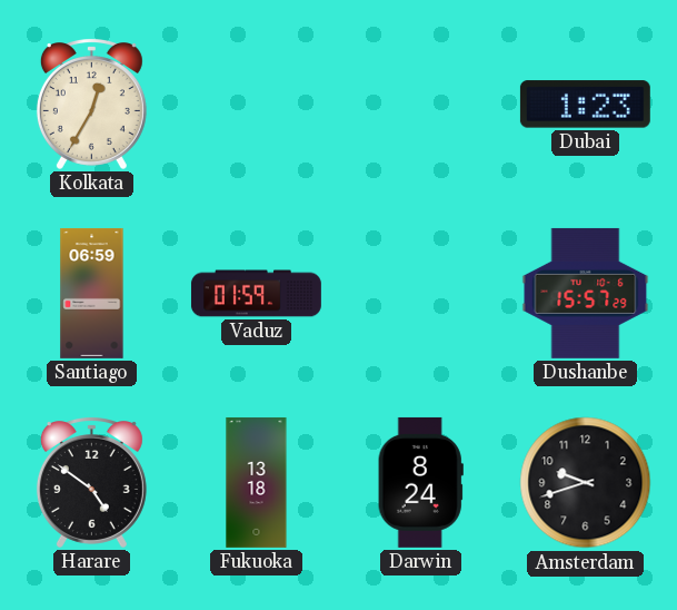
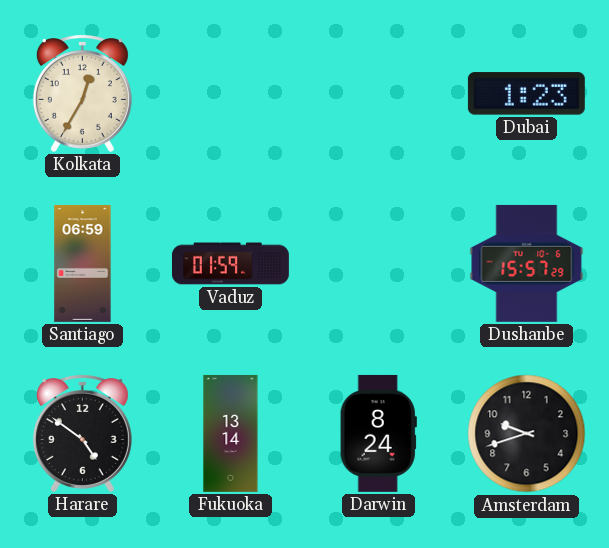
Fukuoka: 13:18 -> 13:14
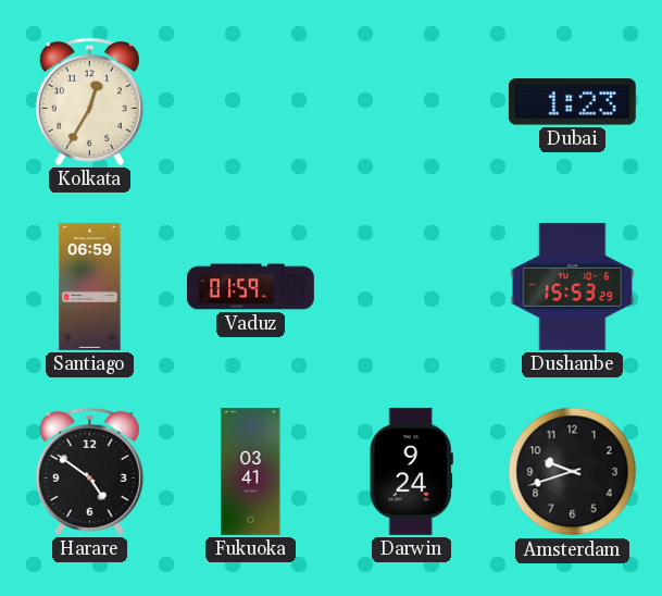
Dushanbe: 15:57 -> 15:53
Fukuoka: 13:14 -> 03:41
Darwin: 8:24 -> 9:24
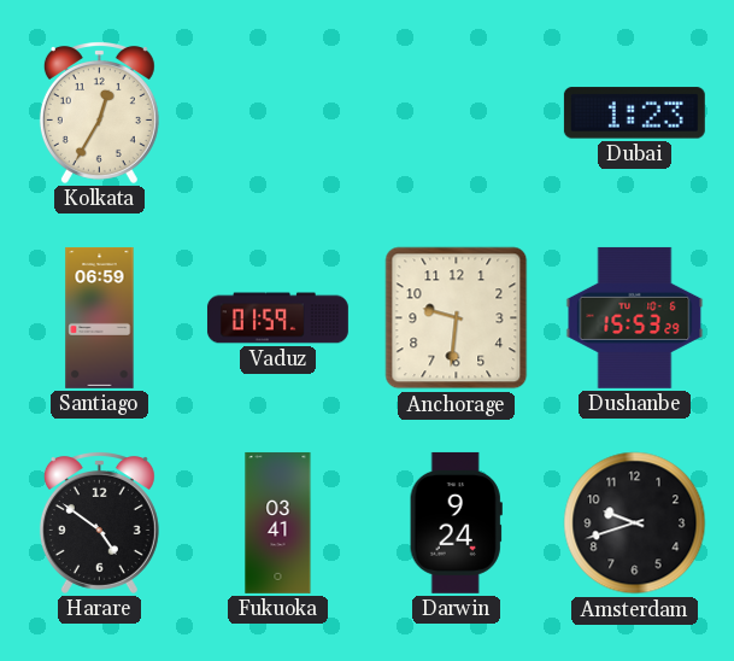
Anchorage: none -> 9:31
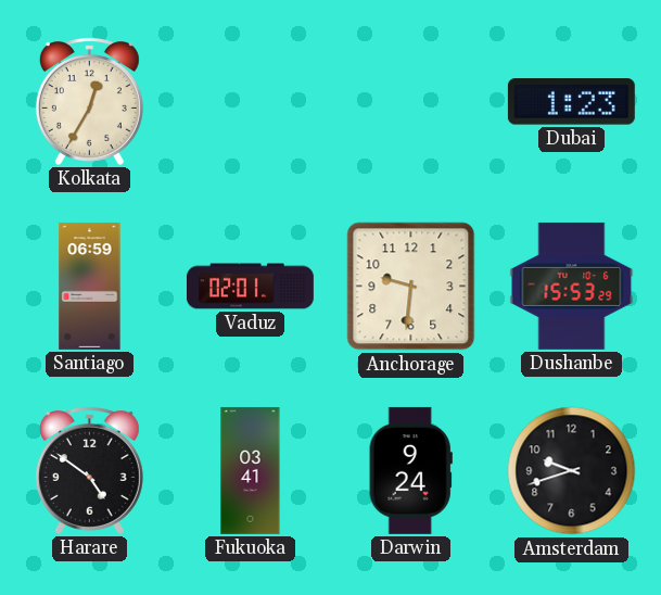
Vaduz: 01:59 -> 02:01
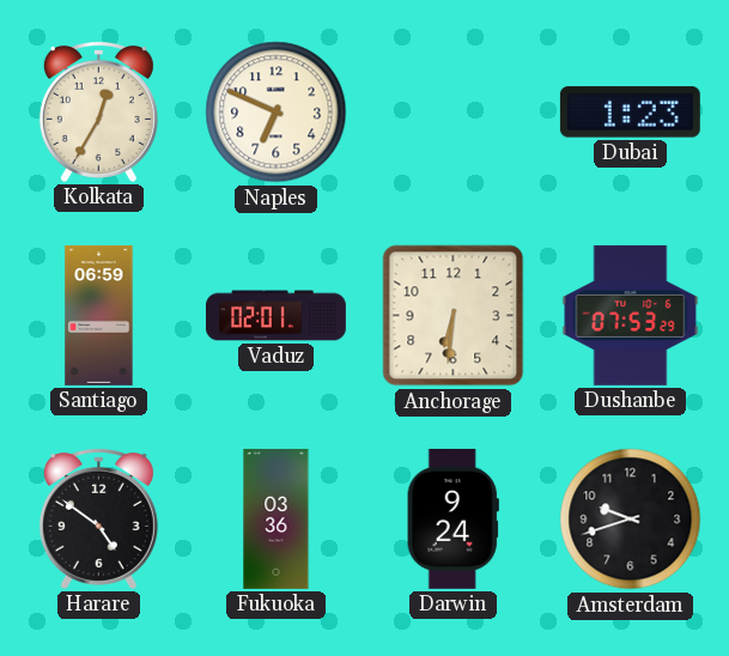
Naples: none -> 6:49
Anchorage: 9:31 -> 6:31
Dushanbe: 15:53 -> 07:53
Fukuoka: 03:41 -> 03:36
